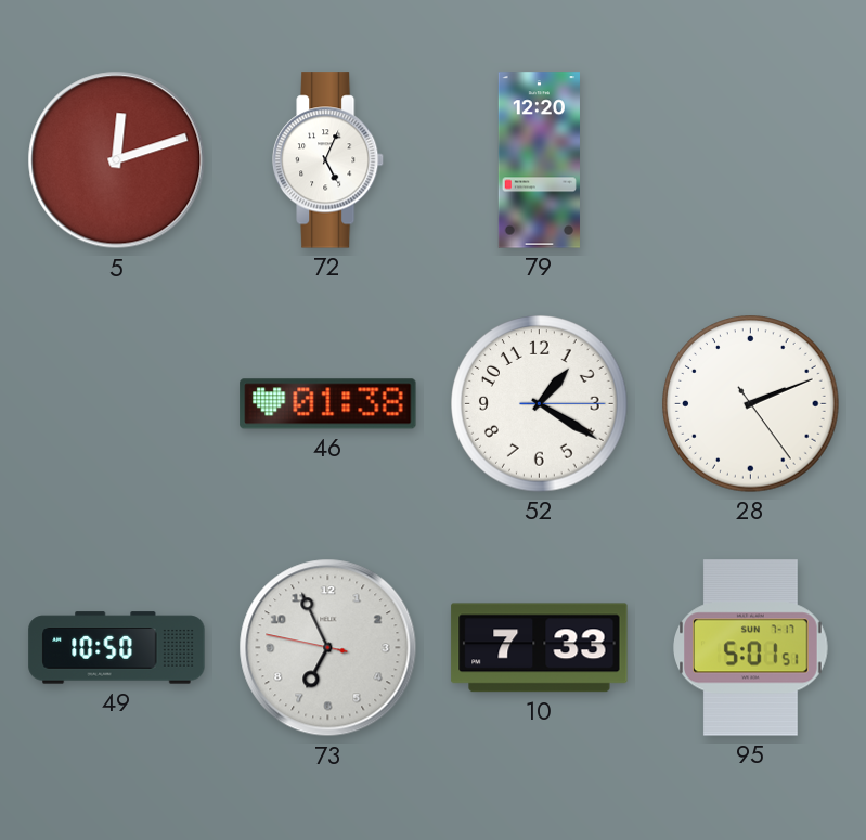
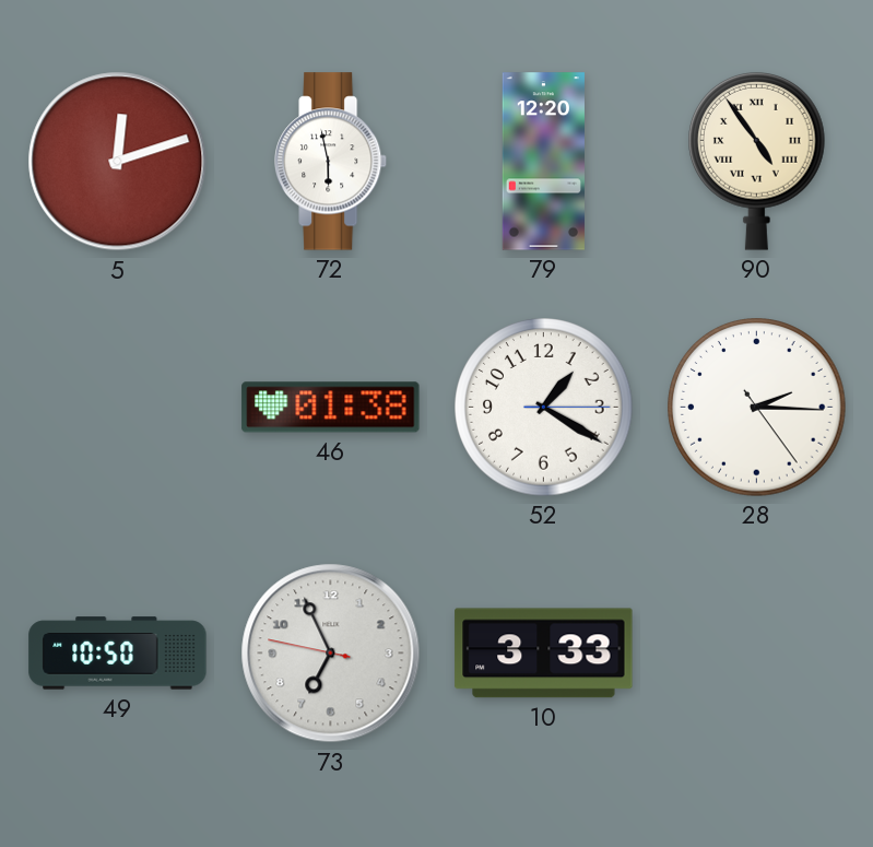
72: 5:04 -> 5:58
90: none -> 4:54
28: 2:11 -> 2:15
10: 7:33 -> 3:33
95: 5:01 -> none
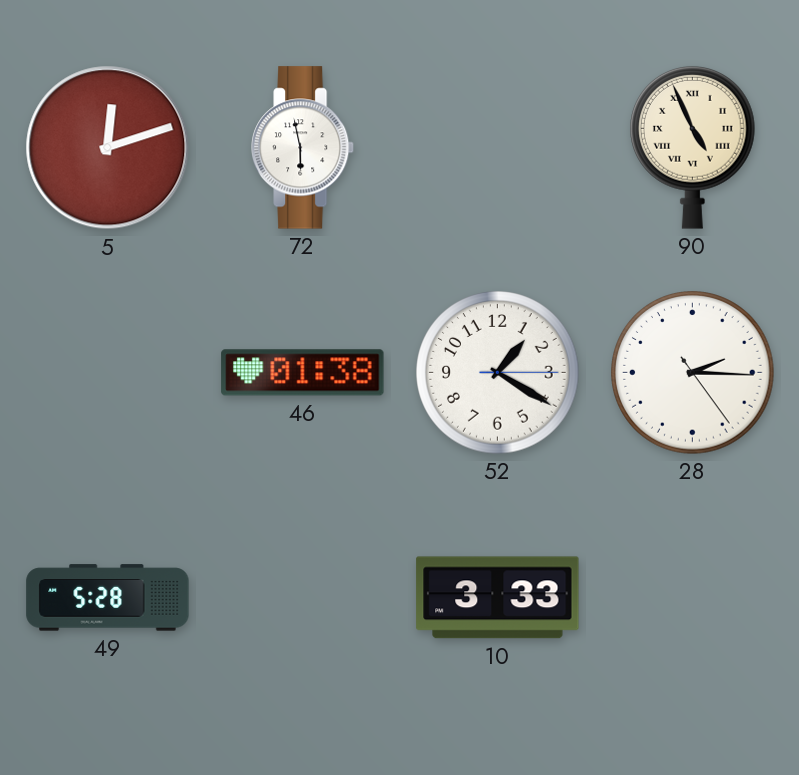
79: 12:20 -> none
90: 4:54 -> 4:56
49: 10:50 -> 5:28
73: 6:55 -> none
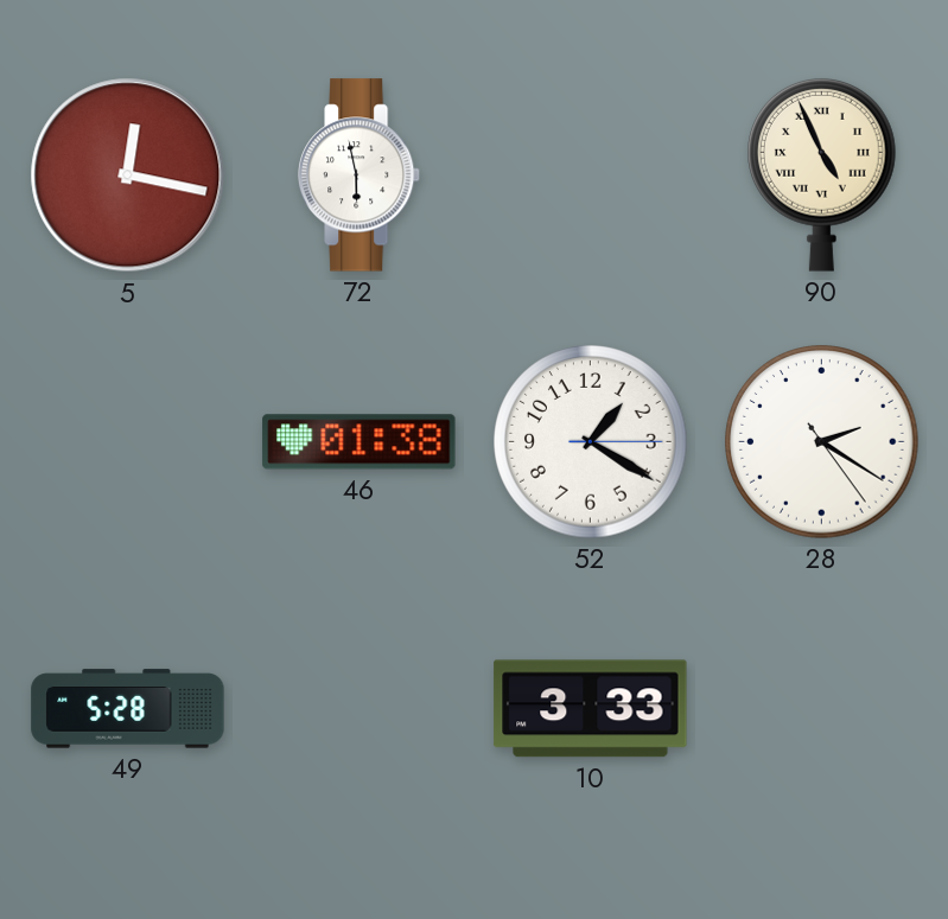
5: 12:12 -> 12:17
28: 2:15 -> 2:20
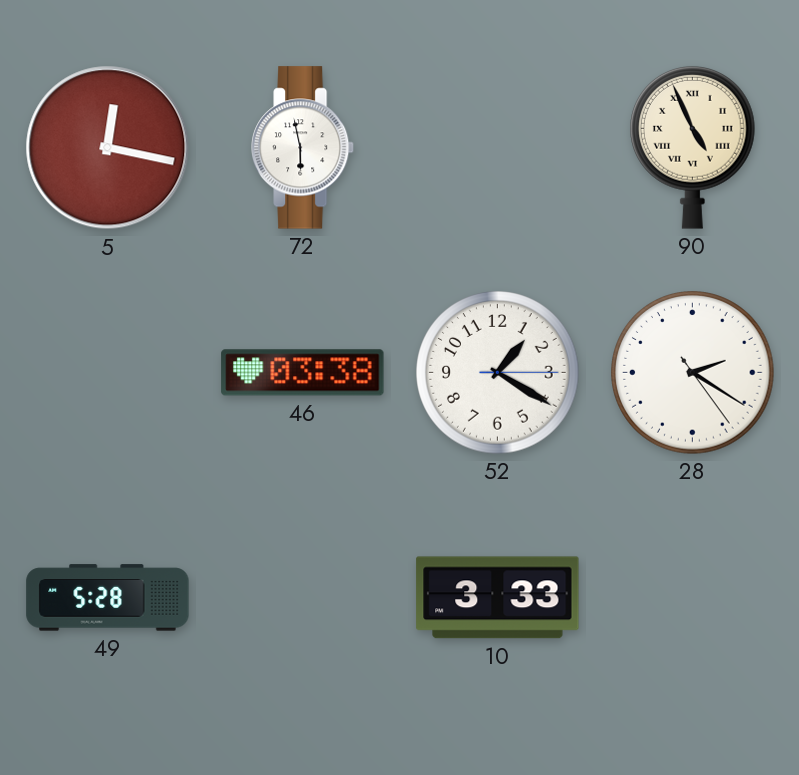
46: 01:38 -> 03:38
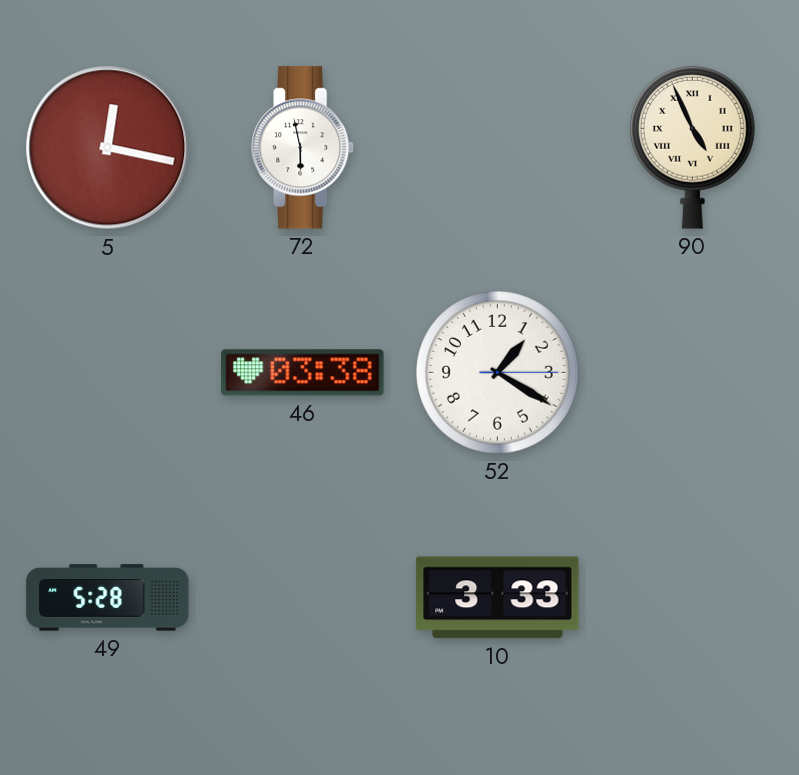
28: 2:20 -> none
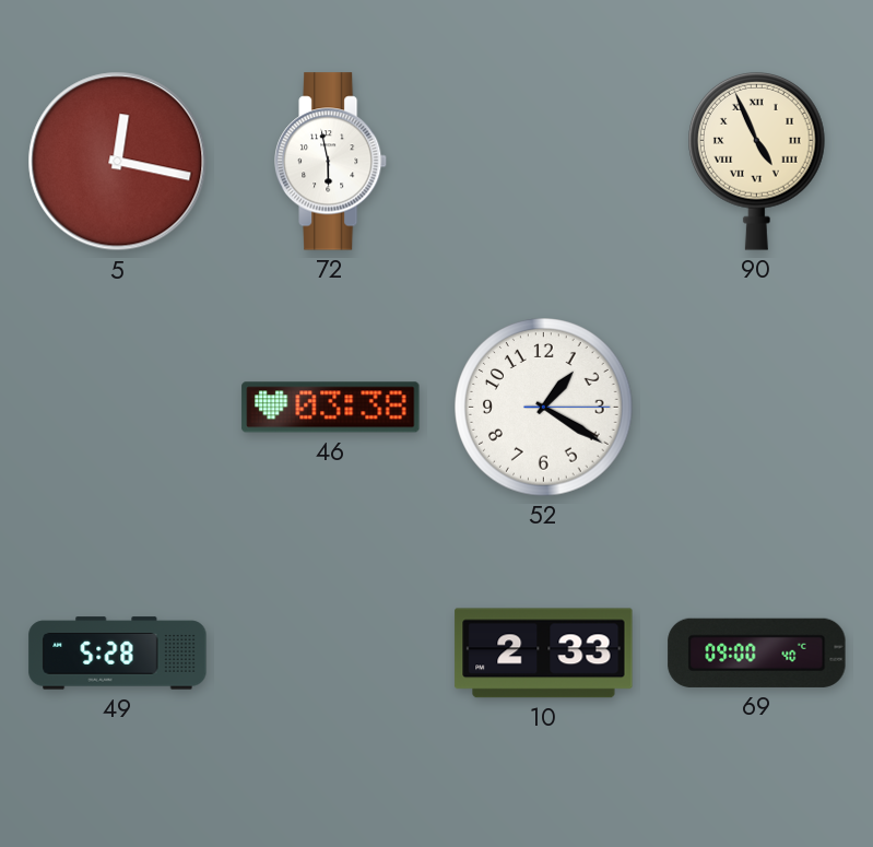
10: 3:33 -> 2:33
69: none -> 09:00
